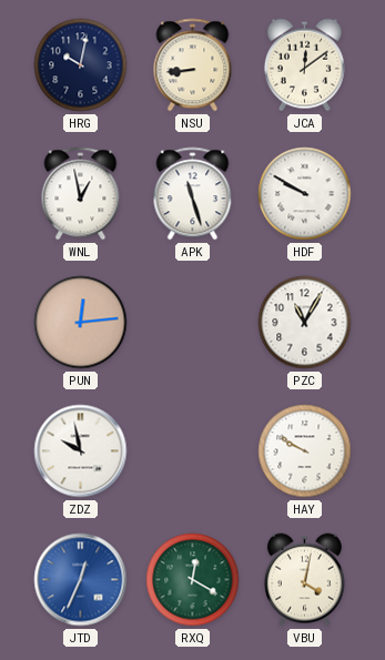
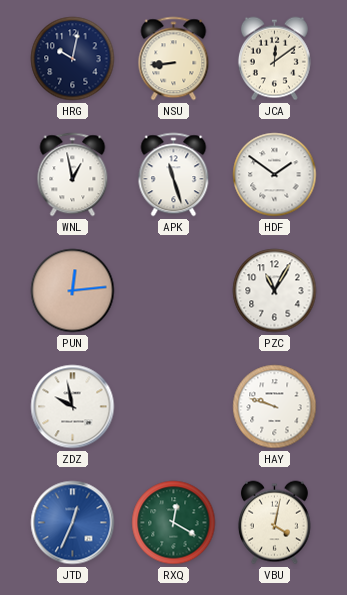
HDF: 9:50 -> 1:51
HAY: 9:50 -> 9:48
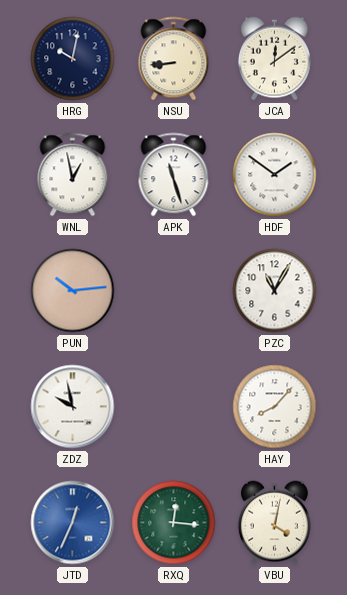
PUN: 12:14 -> 10:14
HAY: 9:48 -> 8:07
RXQ: 12:20 -> 12:16
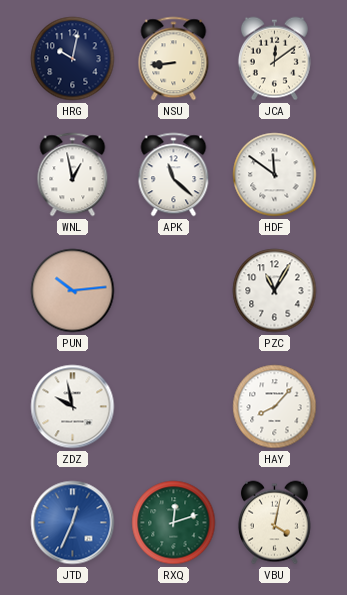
APK: 11:27 -> 11:22
HDF: 1:51 -> 11:51
RXQ: 12:16 -> 12:12
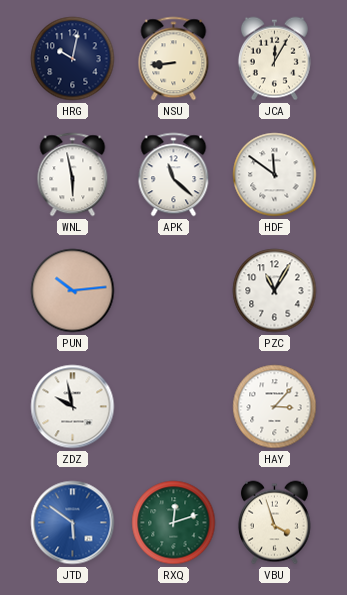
JCA: 12:09 -> 12:05
WNL: 12:58 -> 5:58
HAY: 8:07 -> 3:07
JTD: 12:34 -> 5:51
VBU: 4:02 -> 3:57
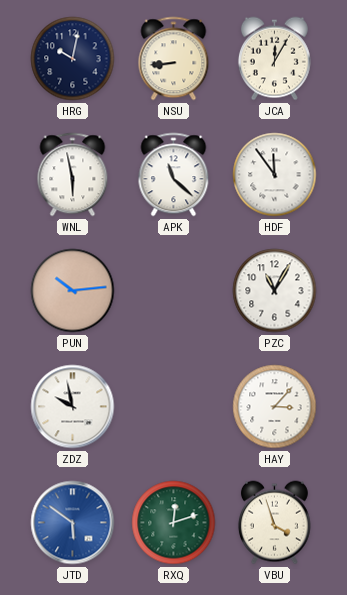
HDF: 11:51 -> 11:54
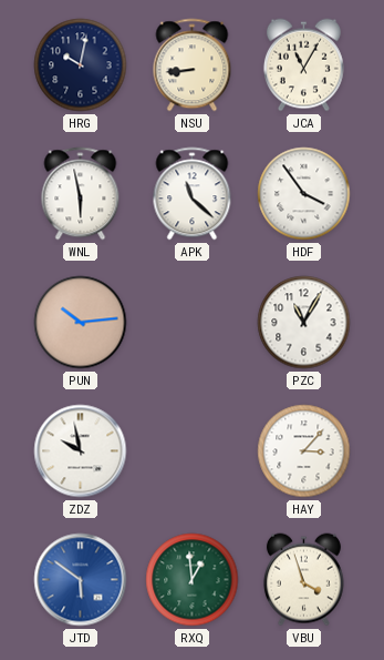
JCA: 12:05 -> 11:05
HDF: 11:54 -> 3:54
RXQ: 12:12 -> 12:59
